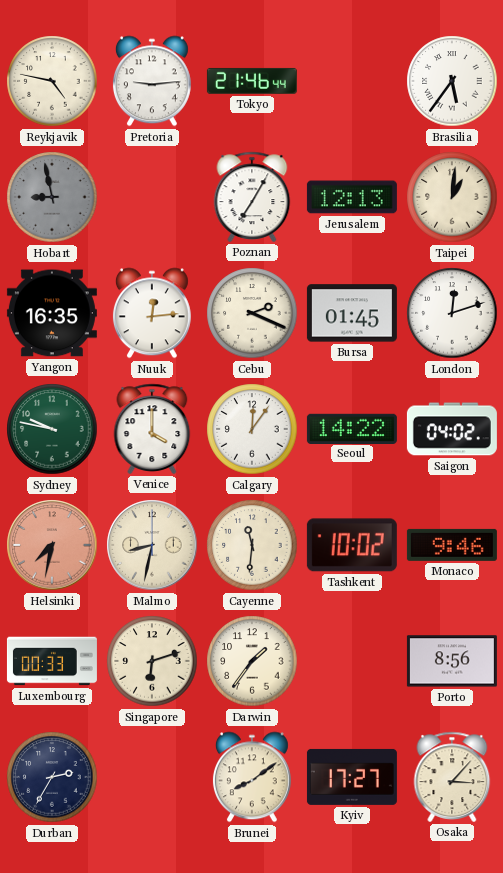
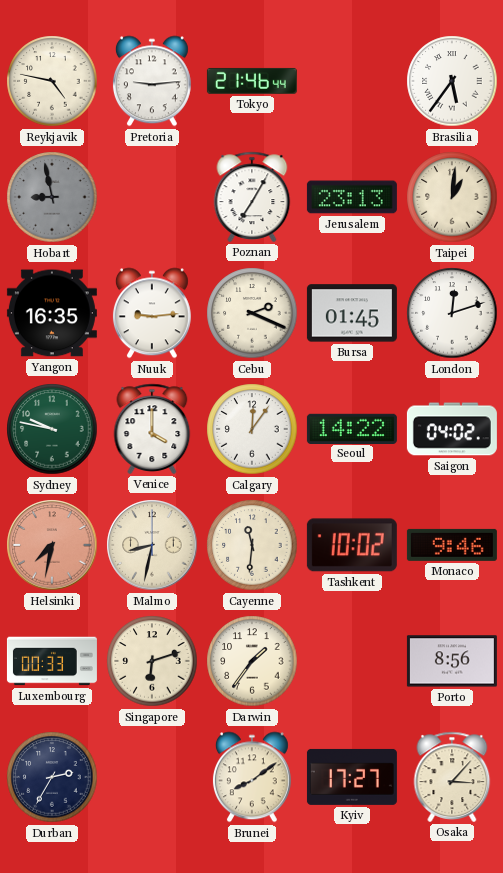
Jerusalem: 12:13 -> 23:13
Nuuk: 12:14 -> 9:14
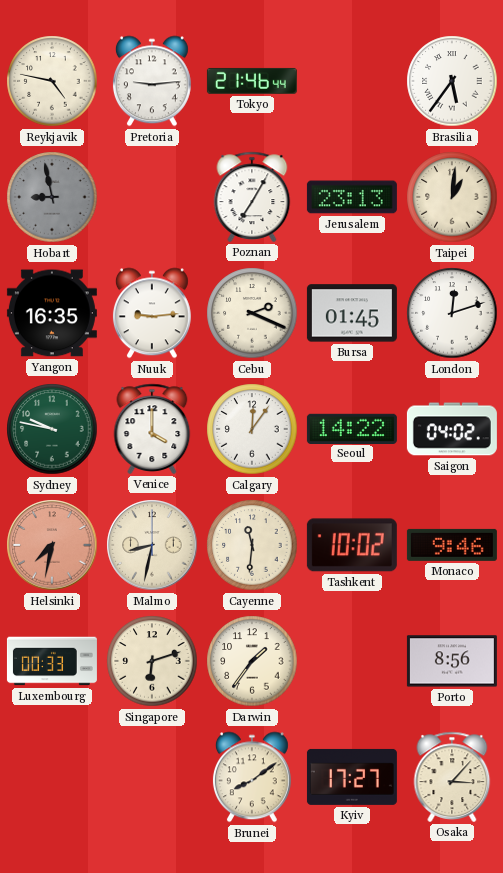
Durban: 2:35 -> none
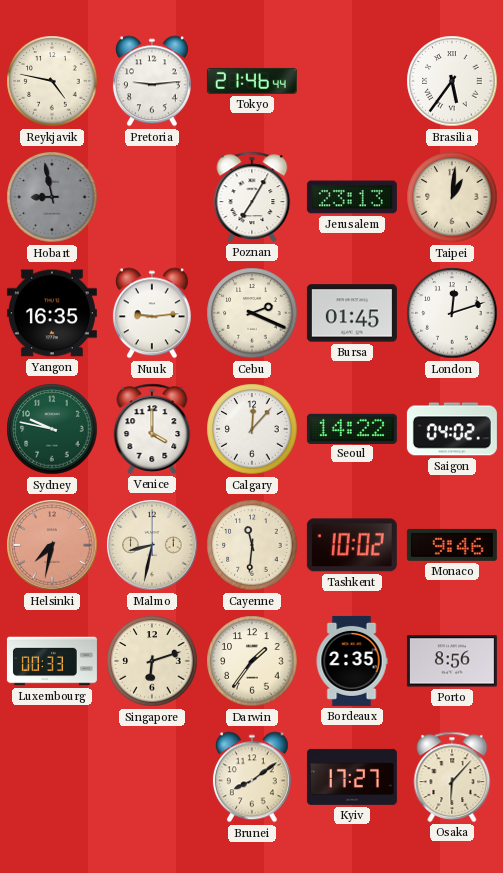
Calgary: 12:06 -> 12:07
Bordeaux: none -> 2:35
Osaka: 3:07 -> 6:07
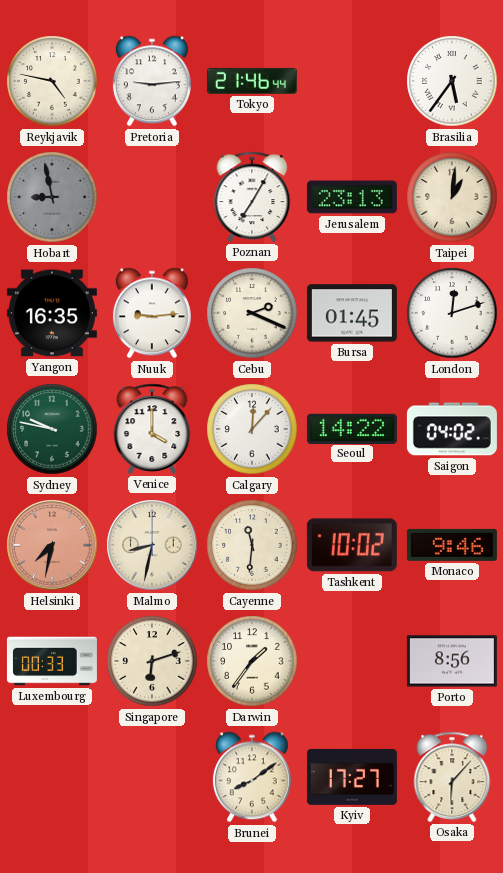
Bordeaux: 2:35 -> none
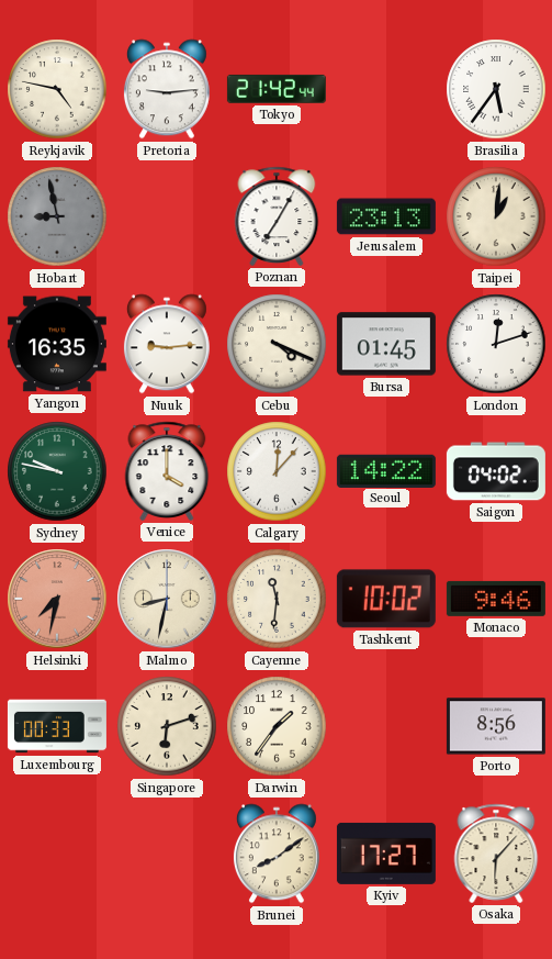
Tokyo: 21:46 -> 21:42
Cebu: 2:19 -> 4:19
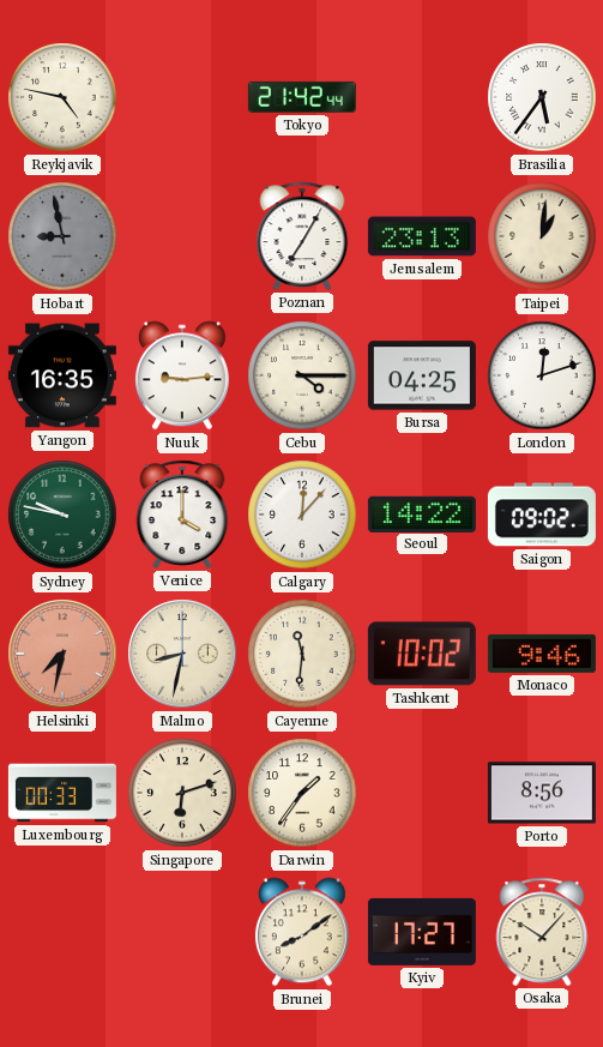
Pretoria: 9:14 -> none
Cebu: 4:19 -> 4:15
Bursa: 01:45 -> 04:25
Saigon: 04:02 -> 09:02
Osaka: 6:07 -> 10:07
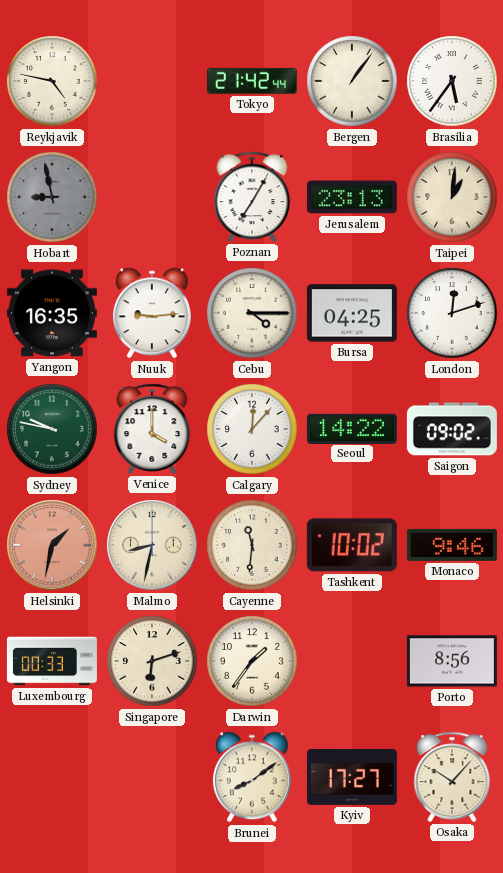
Bergen: none -> 1:06
Helsinki: 7:32 -> 1:32
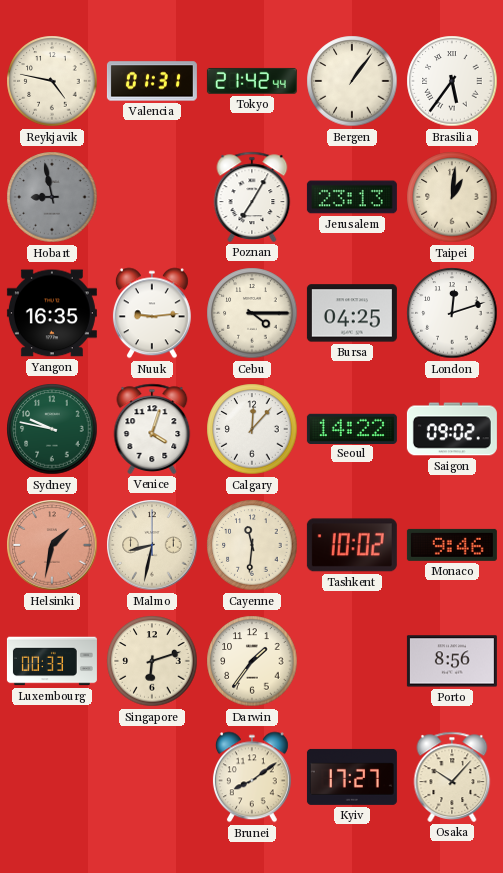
Valencia: none -> 01:31
Venice: 4:00 -> 4:03
